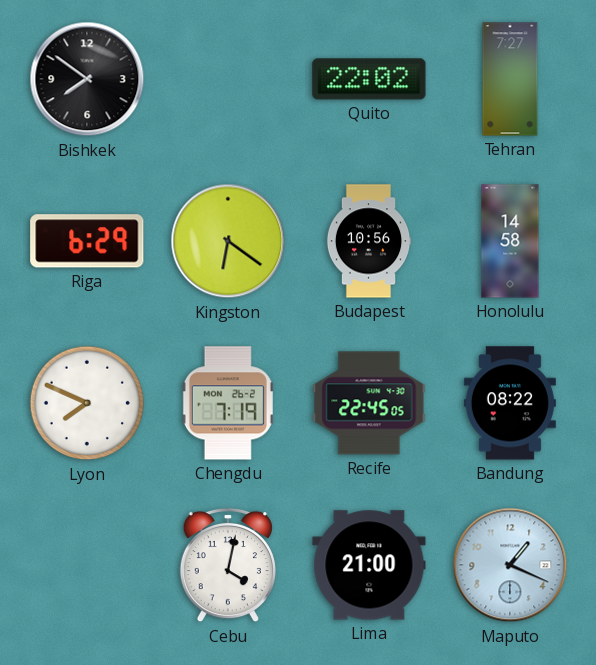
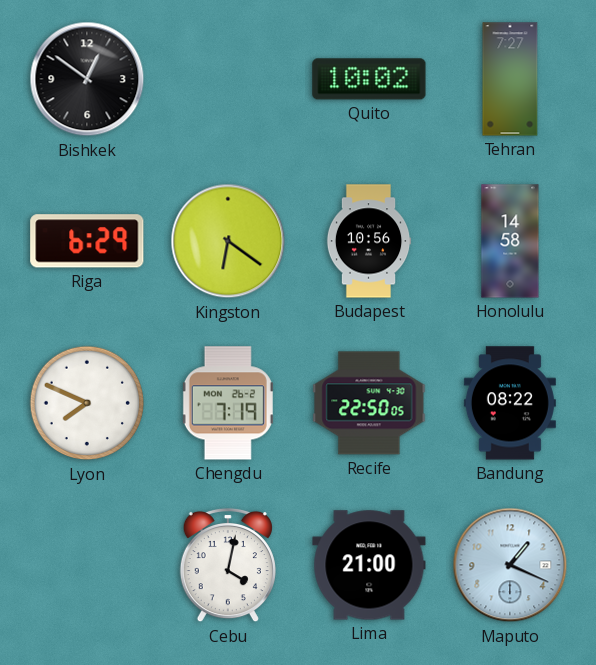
Bishkek: 7:51 -> 12:51
Quito: 22:02 -> 10:02
Recife: 22:45 -> 22:50
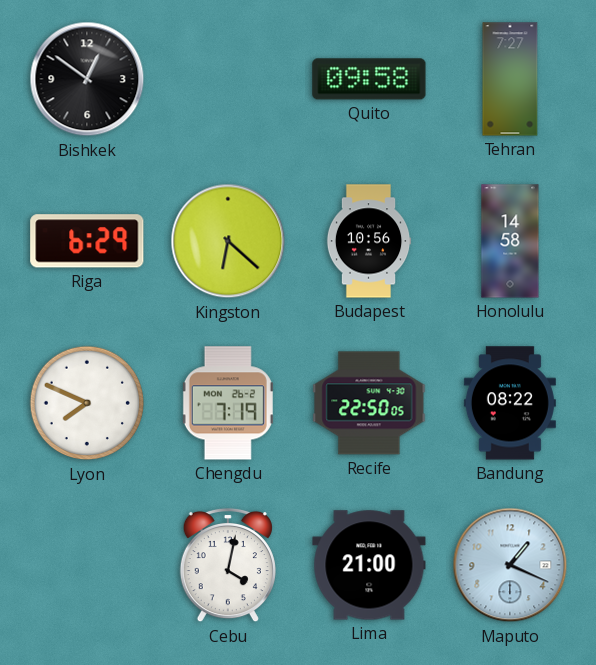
Quito: 10:02 -> 09:58
Kingston: 6:21 -> 6:22
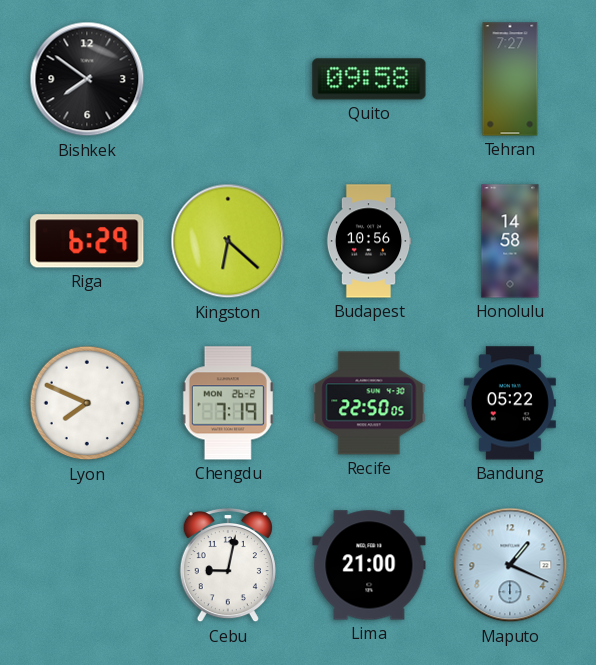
Bishkek: 12:51 -> 7:51
Bandung: 08:22 -> 05:22
Cebu: 4:02 -> 9:02
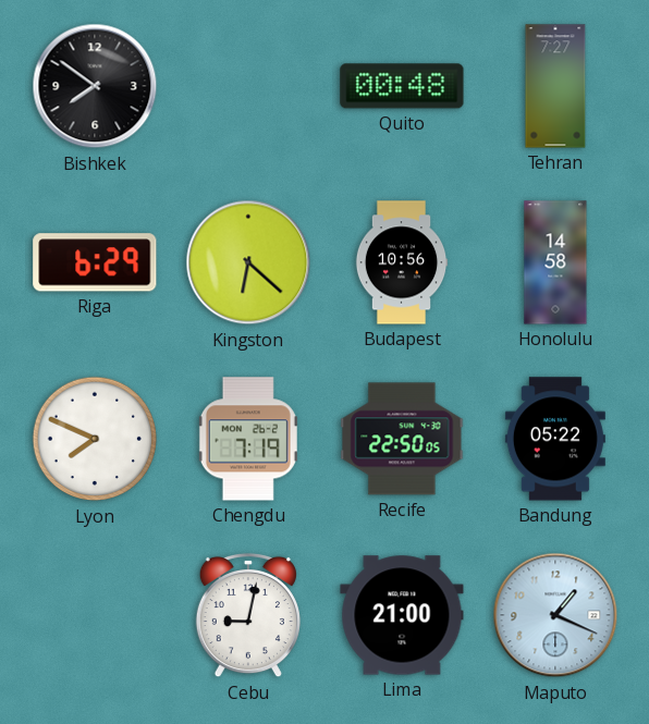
Quito: 09:58 -> 00:48
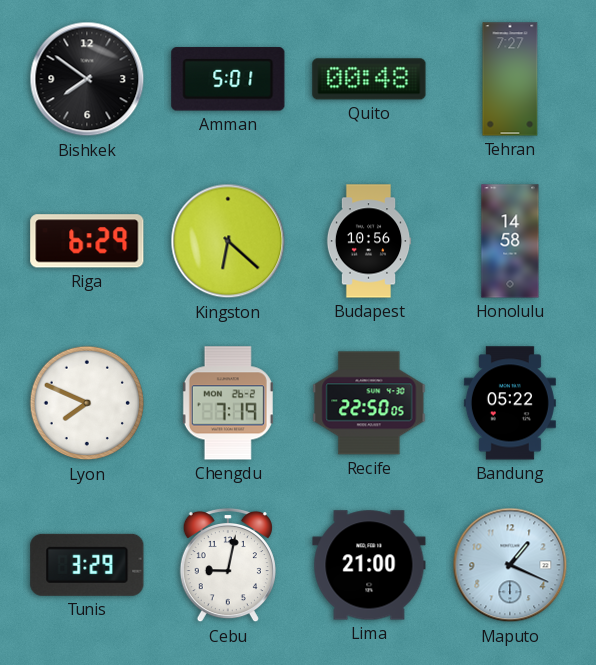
Amman: none -> 5:01
Tunis: none -> 3:29
